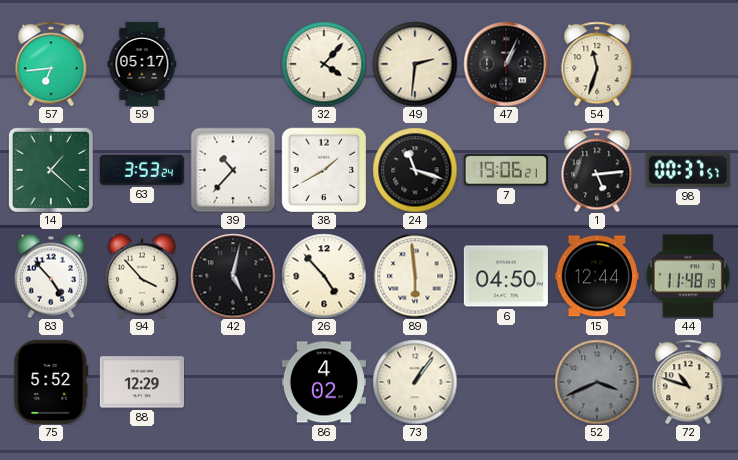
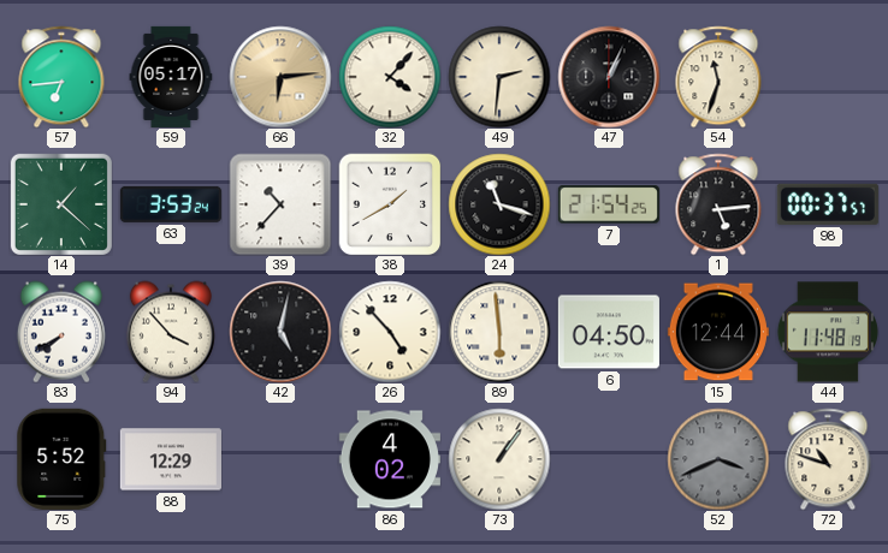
66: none -> 6:14
7: 19:06 -> 21:54
83: 4:53 -> 7:40
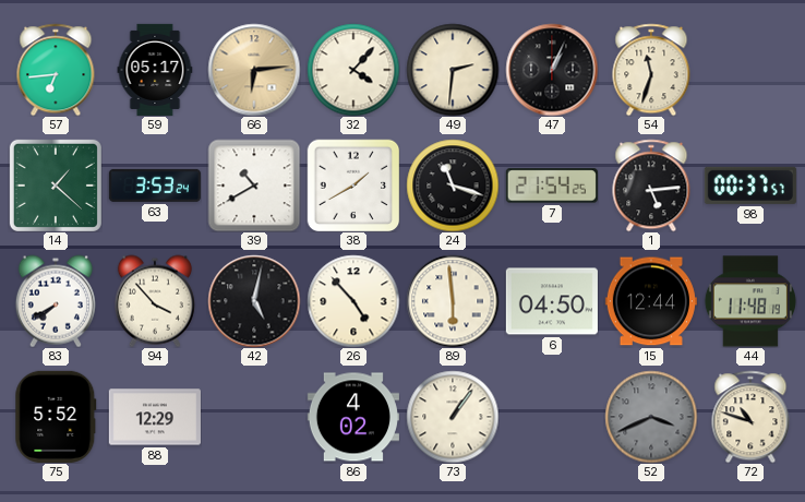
39: 10:37 -> 10:40
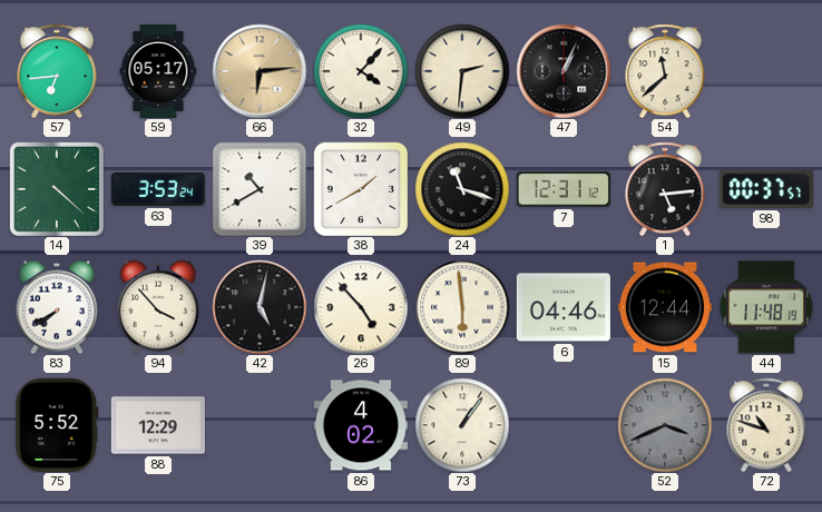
54: 11:33 -> 11:38
14: 1:22 -> 4:22
7: 21:54 -> 12:31
6: 04:50 -> 04:46
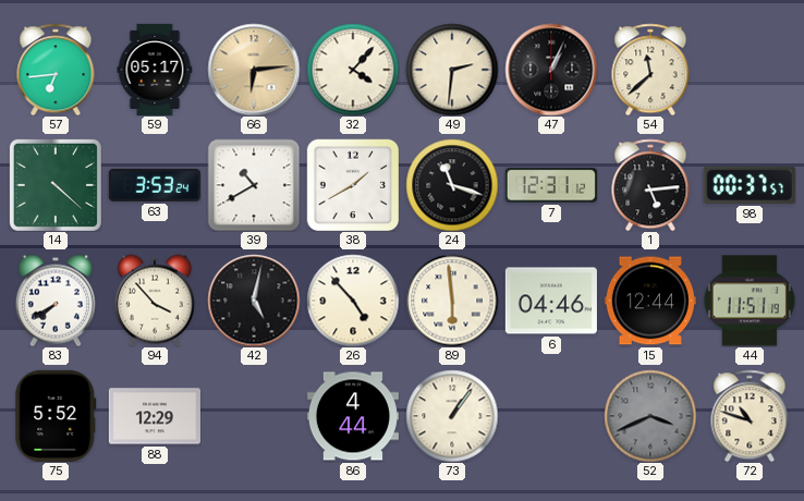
44: 11:48 -> 11:51
86: 4:02 -> 4:44
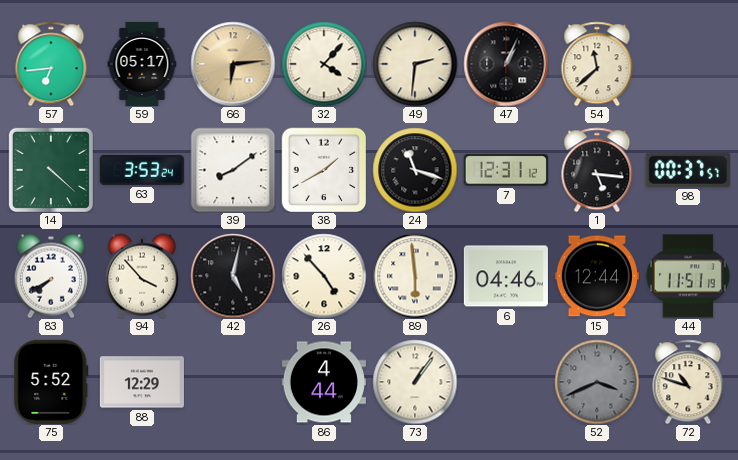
39: 10:40 -> 8:09
1: 5:14 -> 5:16
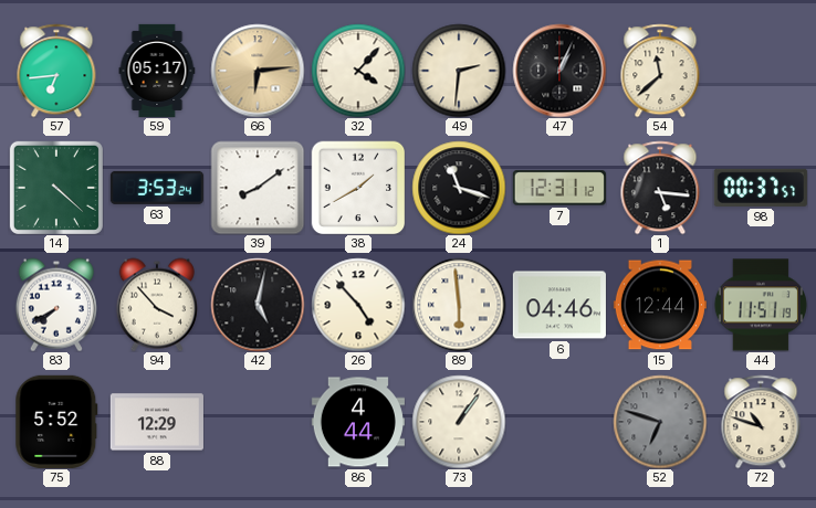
52: 3:41 -> 6:48
